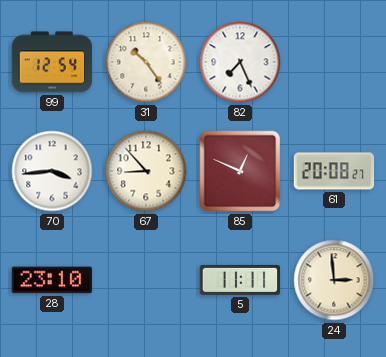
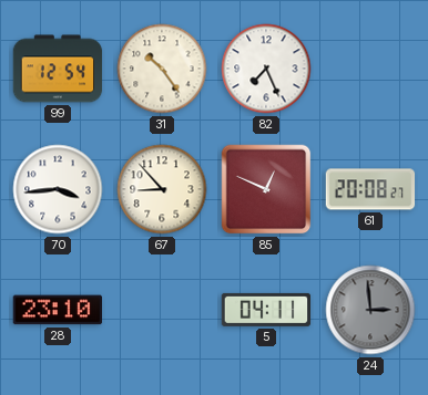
5: 11:11 -> 04:11
24 dial: cream -> grey
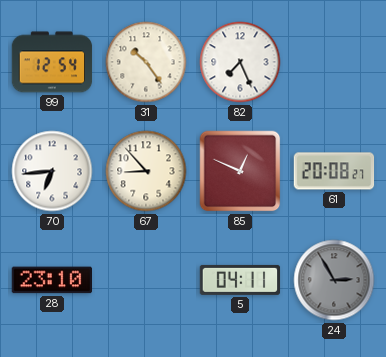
70: 3:44 -> 6:44
24: 2:59 -> 2:55
